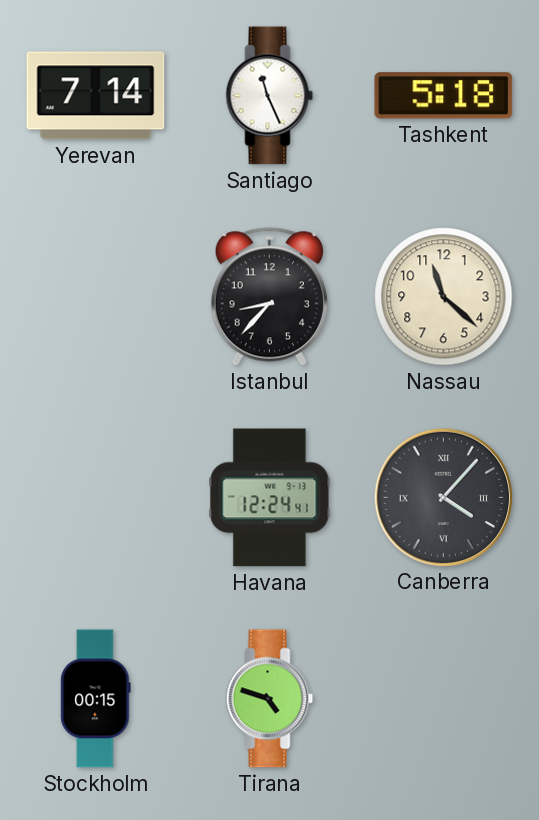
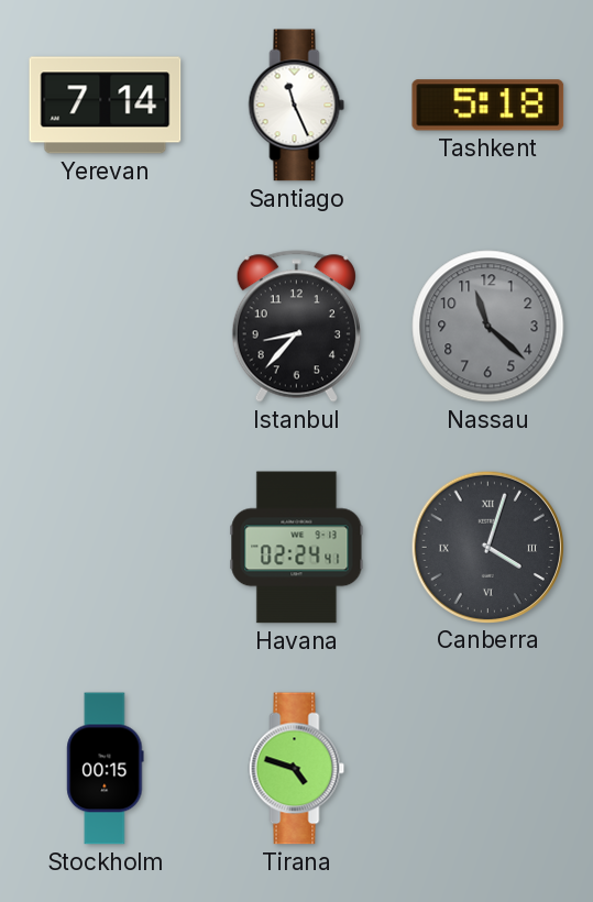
Nassau dial: cream -> grey
Havana: 12:24 -> 02:24
Canberra: 4:07 -> 4:03
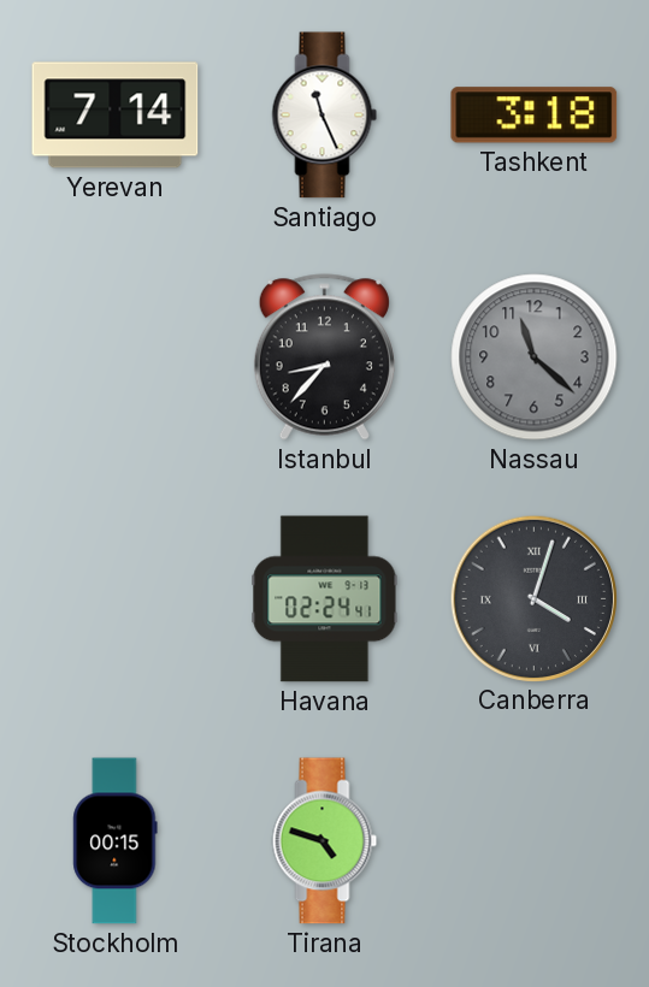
Tashkent: 5:18 -> 3:18
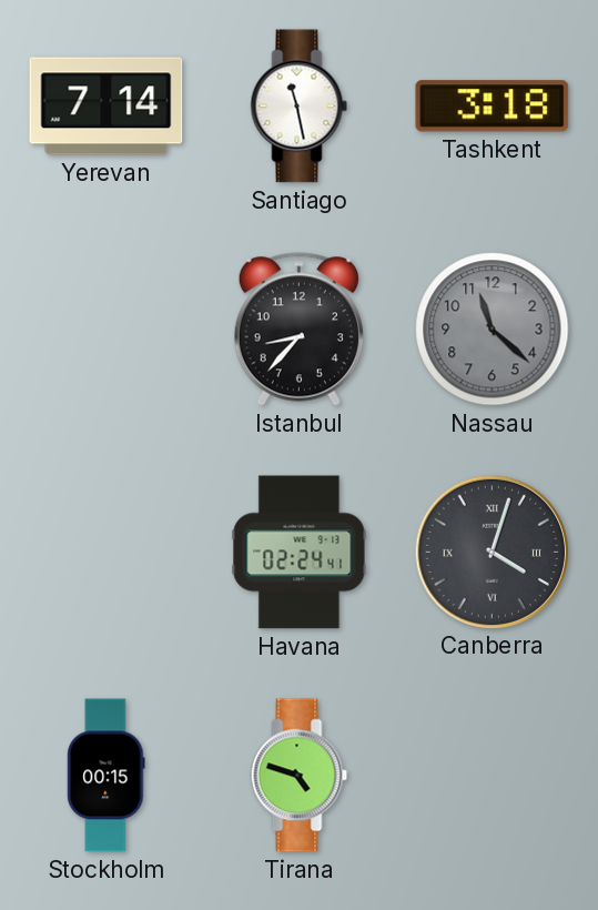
Santiago: 11:26 -> 11:28
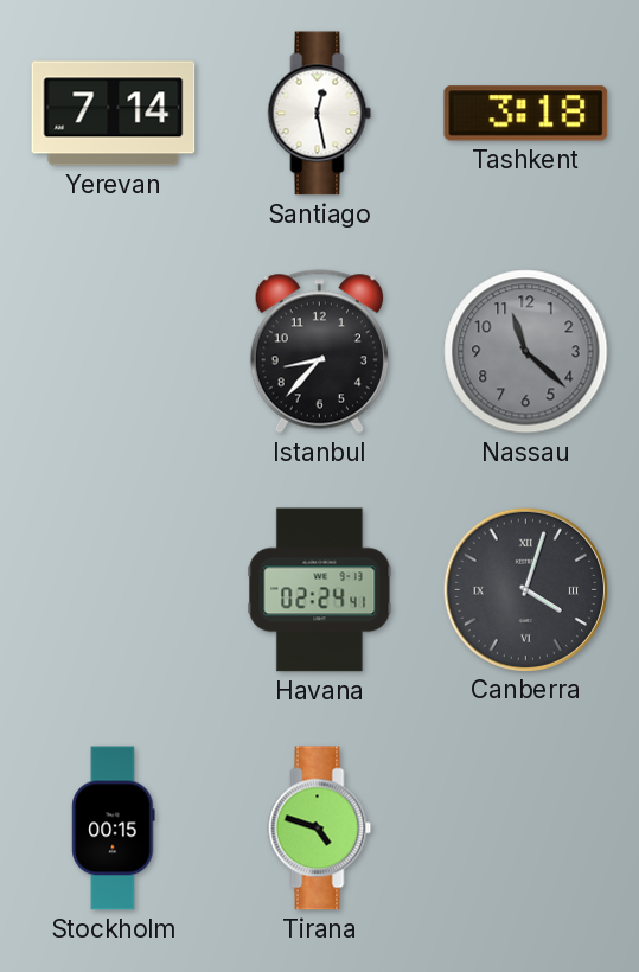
Santiago: 11:28 -> 12:28
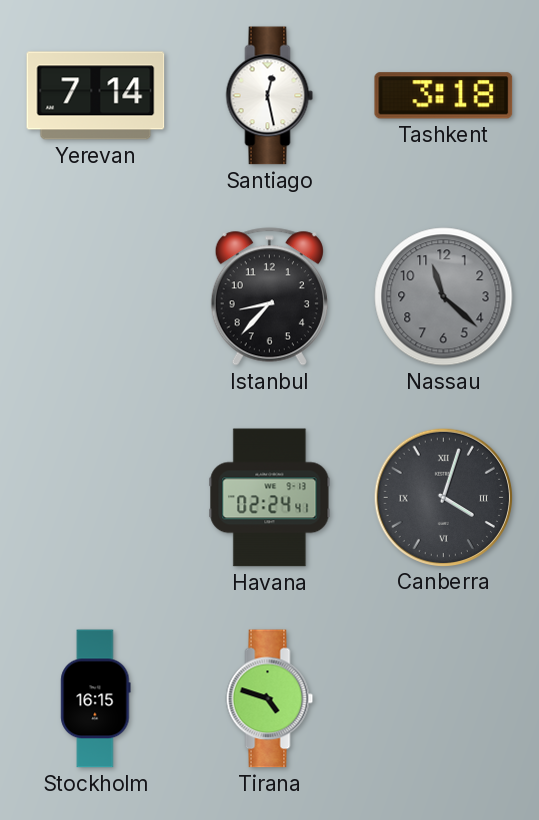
Stockholm: 00:15 -> 16:15
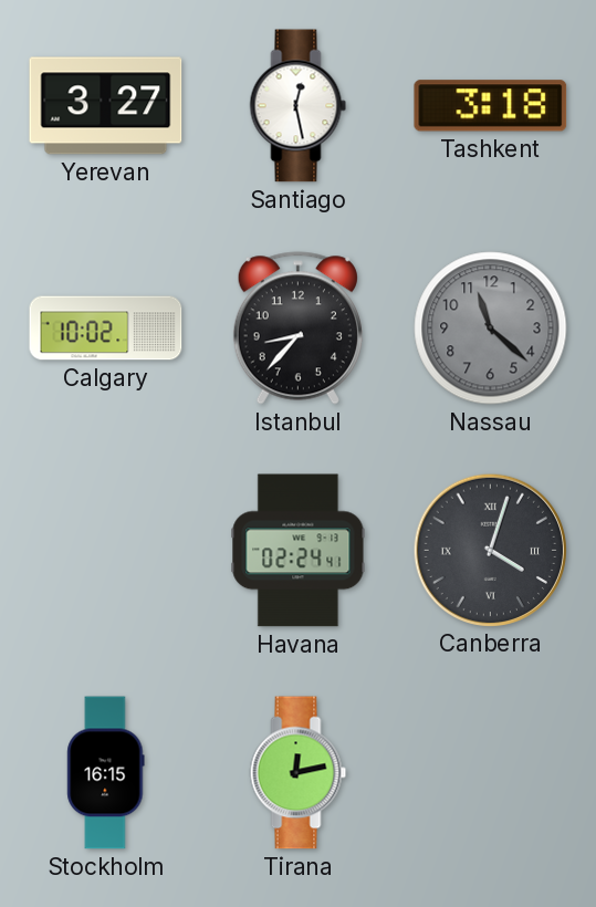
Yerevan: 7:14 -> 3:27
Calgary: none -> 10:02
Tirana: 4:48 -> 12:13
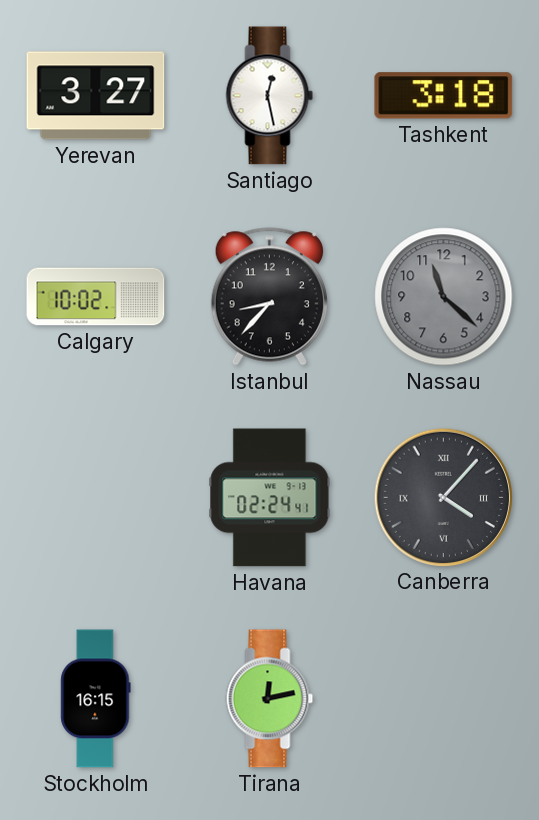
Canberra: 4:03 -> 4:07
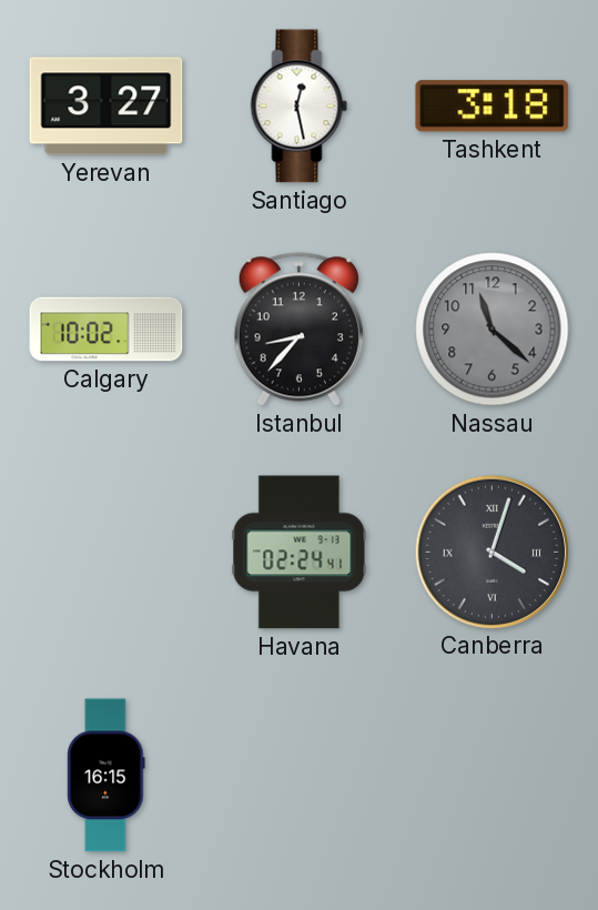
Canberra: 4:07 -> 4:03
Tirana: 12:13 -> none
